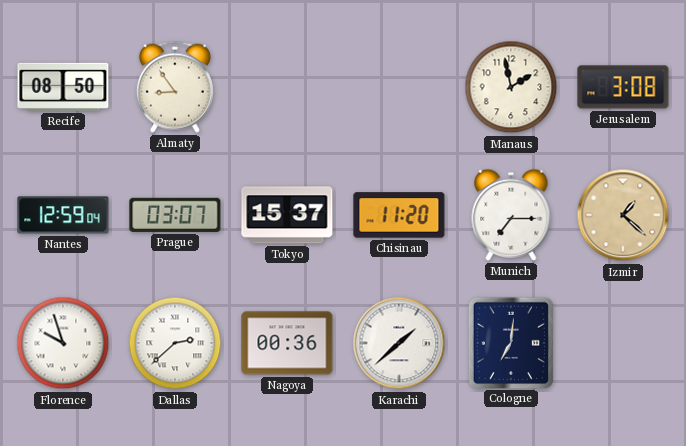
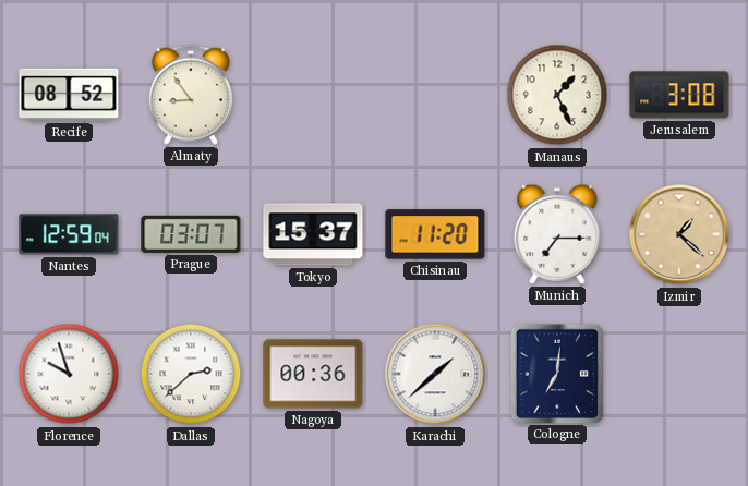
Recife: 08:50 -> 08:52
Manaus: 1:58 -> 1:26
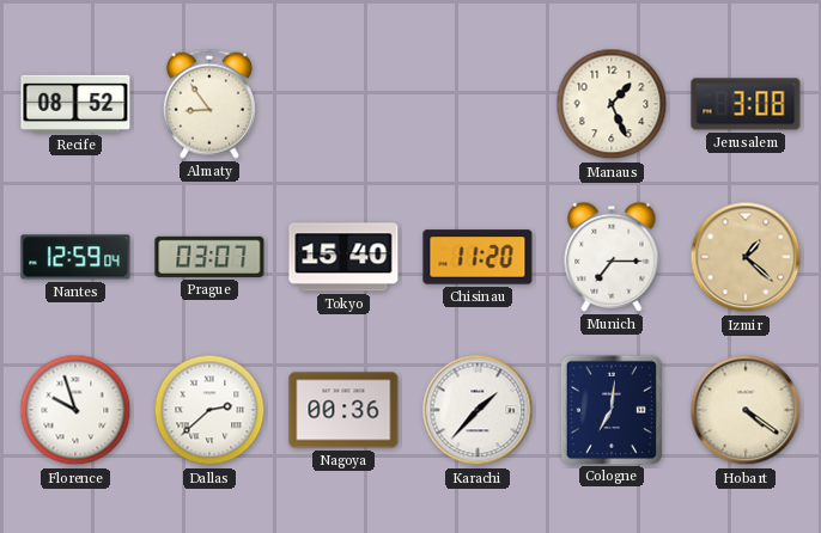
Tokyo: 15:37 -> 15:40
Karachi: 1:38 -> 1:37
Hobart: none -> 4:21
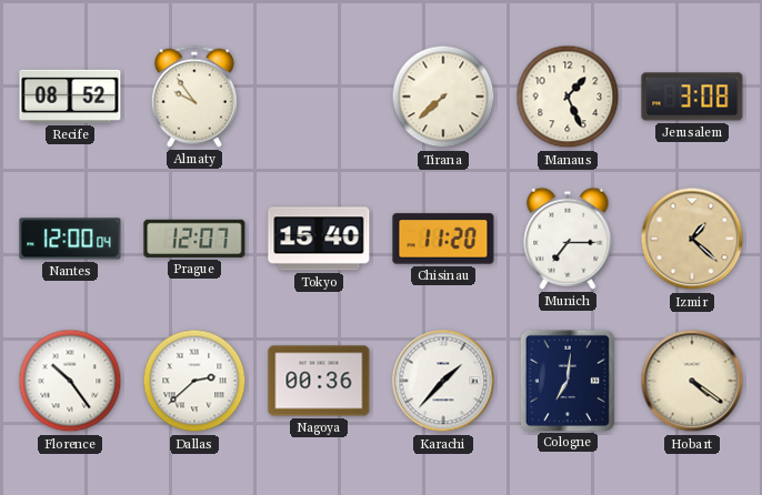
Almaty: 8:54 -> 9:54
Tirana: none -> 7:38
Nantes: 12:59 -> 12:00
Prague: 03:07 -> 12:07
Florence: 9:57 -> 10:24
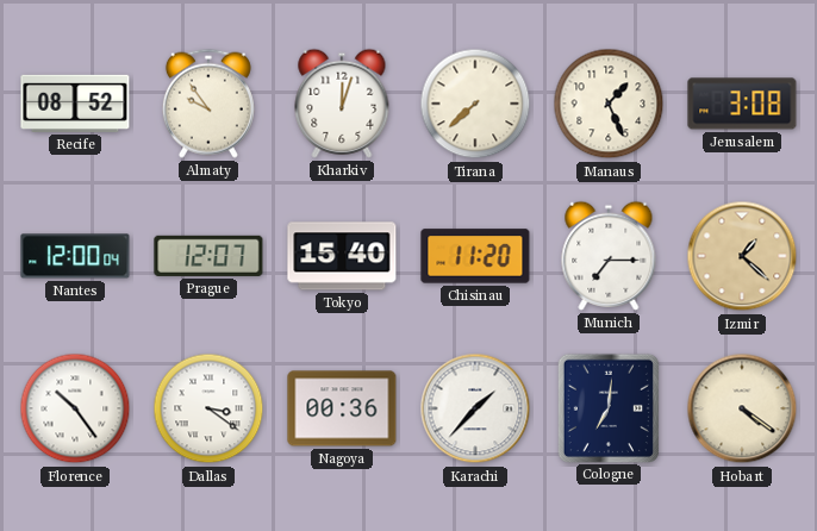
Kharkiv: none -> 12:03
Dallas: 2:38 -> 3:21
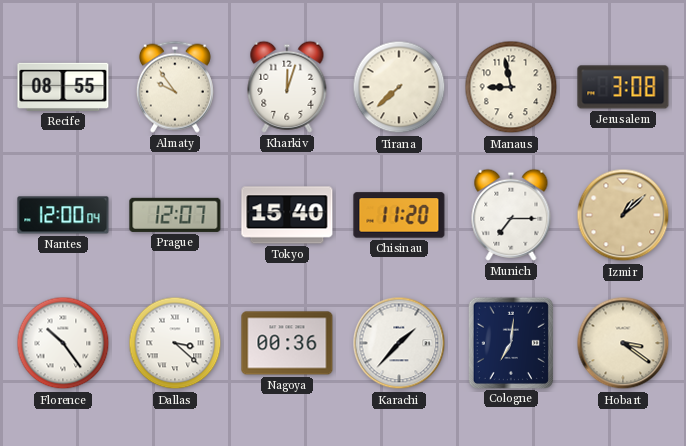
Recife: 08:52 -> 08:55
Manaus: 1:26 -> 8:58
Izmir: 1:22 -> 1:08
Dallas: 3:21 -> 3:22
Hobart: 4:21 -> 3:21
